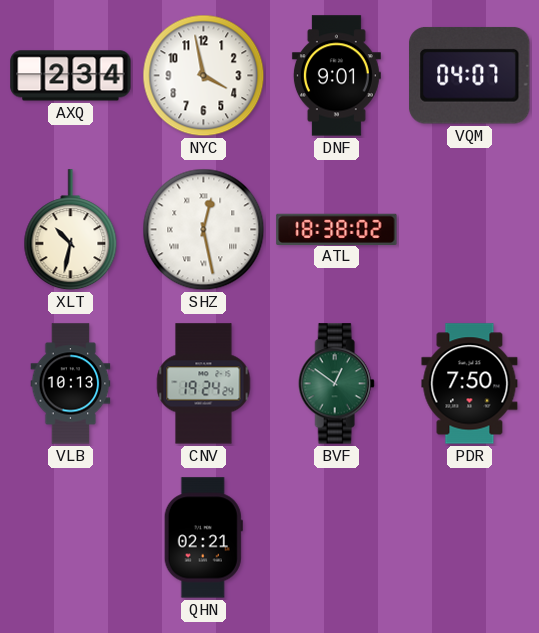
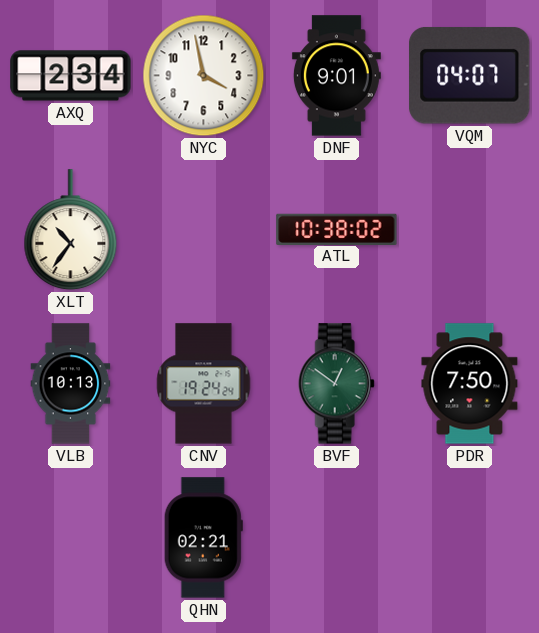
XLT: 10:32 -> 10:36
SHZ: 12:28 -> none
ATL: 18:38 -> 10:38
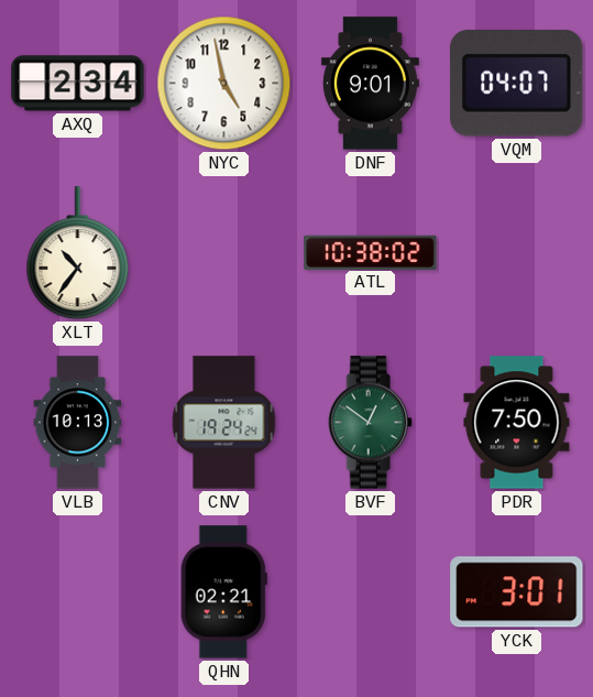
NYC: 3:58 -> 4:58
YCK: none -> 3:01
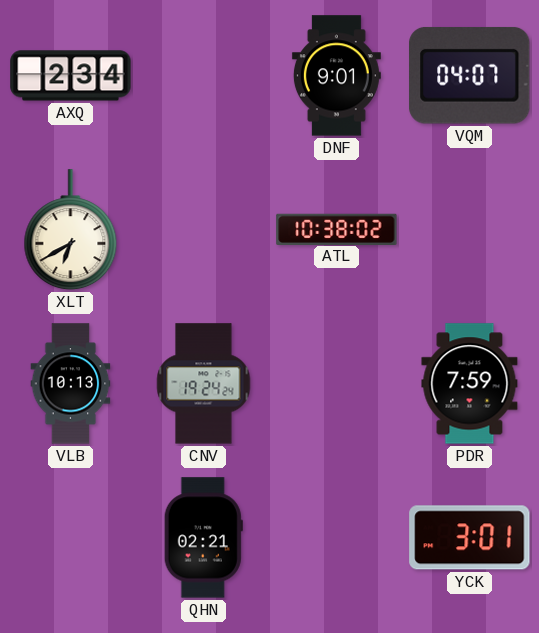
NYC: 4:58 -> none
XLT: 10:36 -> 6:40
BVF: 12:51 -> none
PDR: 7:50 -> 7:59
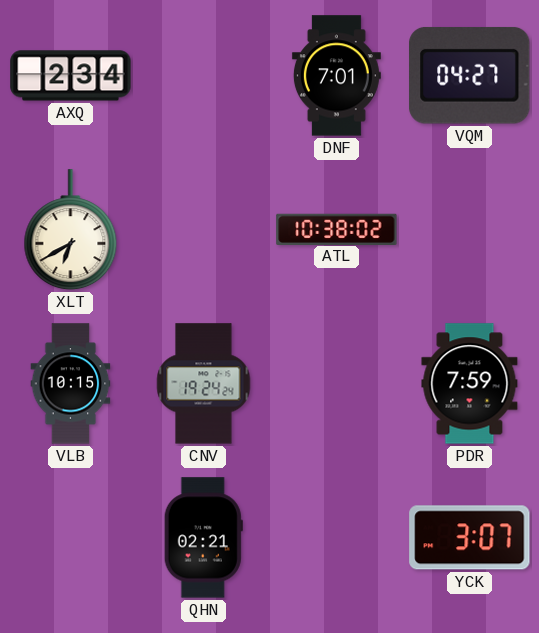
DNF: 9:01 -> 7:01
VQM: 04:07 -> 04:27
VLB: 10:13 -> 10:15
YCK: 3:01 -> 3:07
